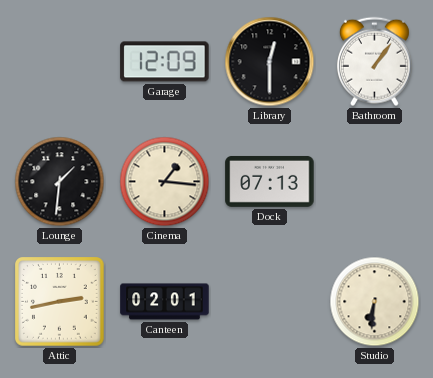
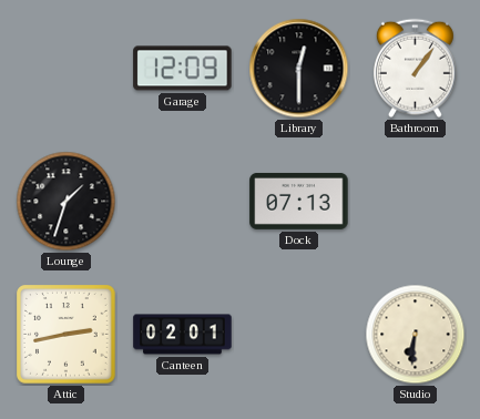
Lounge: 1:31 -> 1:33
Cinema: 1:16 -> none
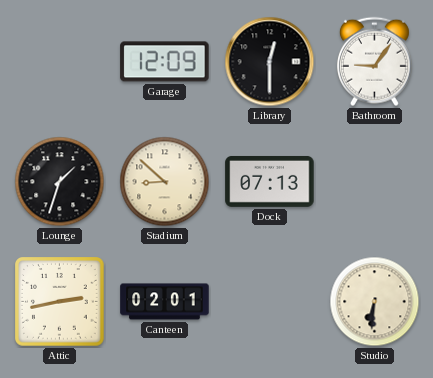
Bathroom: 1:06 -> 9:06
Stadium: none -> 8:52
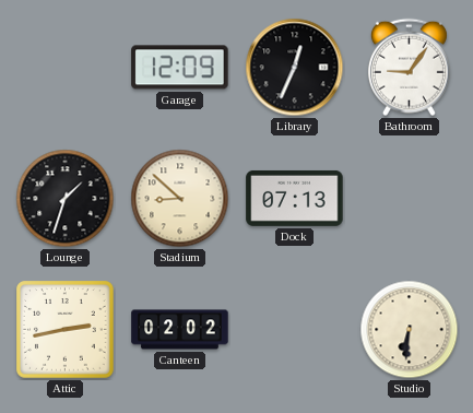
Library: 12:30 -> 12:34
Canteen: 02:01 -> 02:02
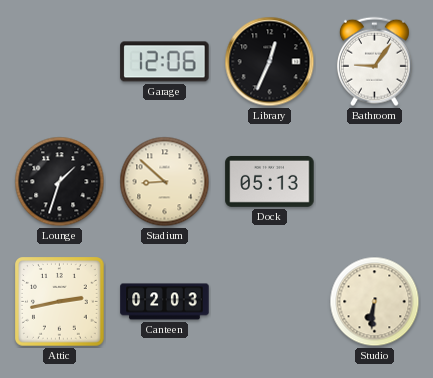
Garage: 12:09 -> 12:06
Dock: 07:13 -> 05:13
Canteen: 02:02 -> 02:03
